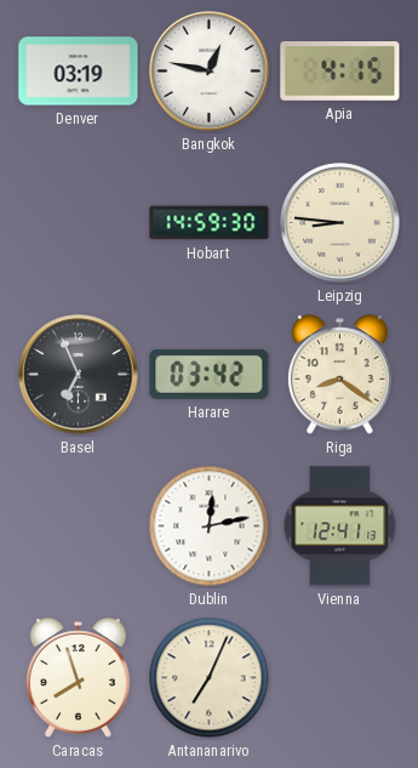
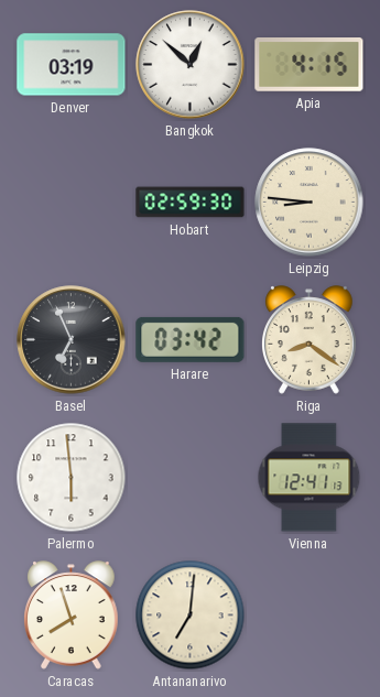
Bangkok: 12:47 -> 12:52
Hobart: 14:59 -> 02:59
Palermo: none -> 5:59
Dublin: 12:13 -> none
Antananarivo: 7:04 -> 7:01
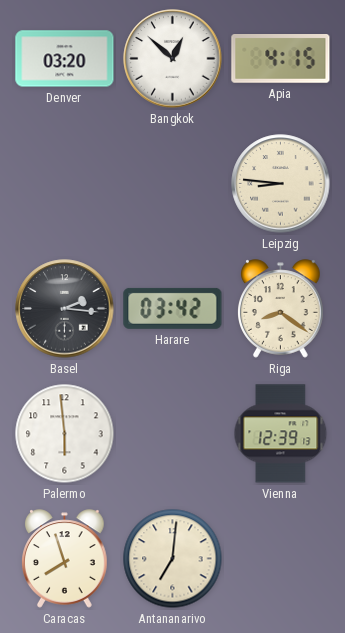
Denver: 03:19 -> 03:20
Hobart: 02:59 -> none
Basel: 6:56 -> 2:16
Vienna: 12:41 -> 12:39
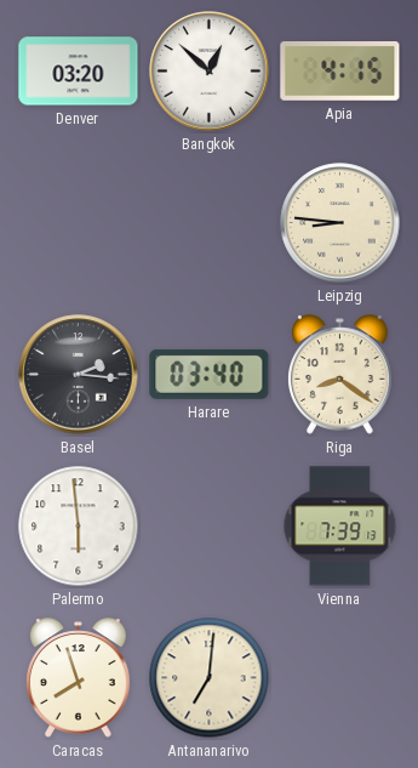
Harare: 03:42 -> 03:40
Vienna: 12:39 -> 7:39
